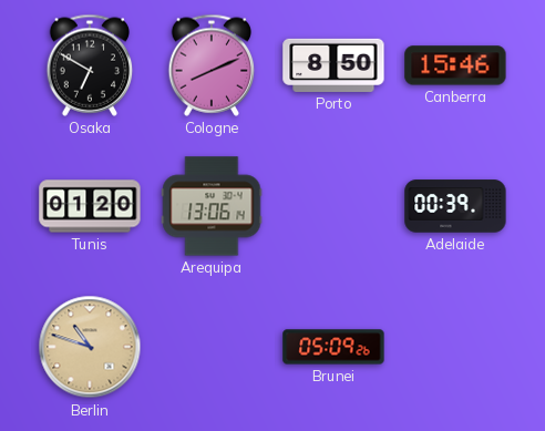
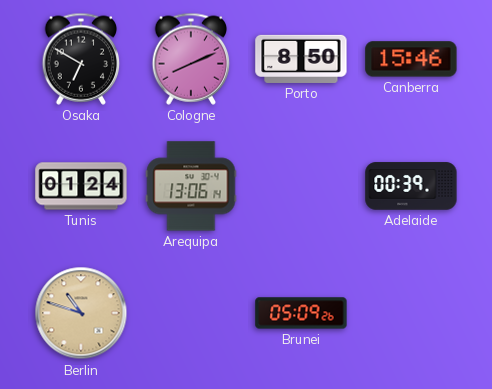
Tunis: 01:20 -> 01:24
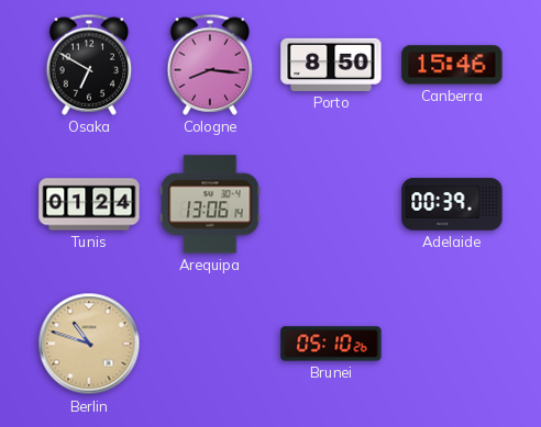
Cologne: 8:11 -> 8:16
Brunei: 05:09 -> 05:10
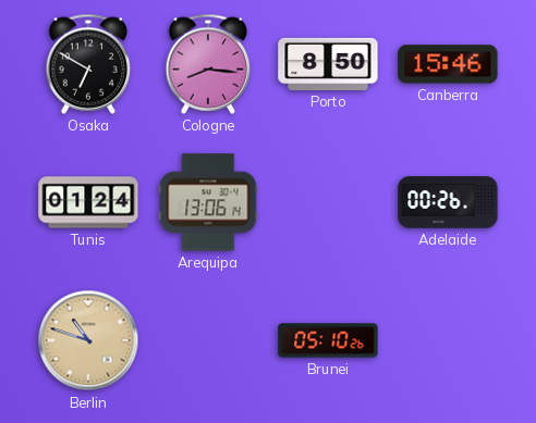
Adelaide: 00:39 -> 00:26
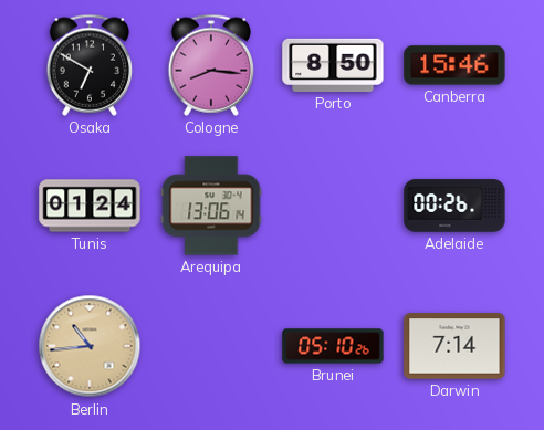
Berlin: 10:48 -> 10:44
Darwin: none -> 7:14
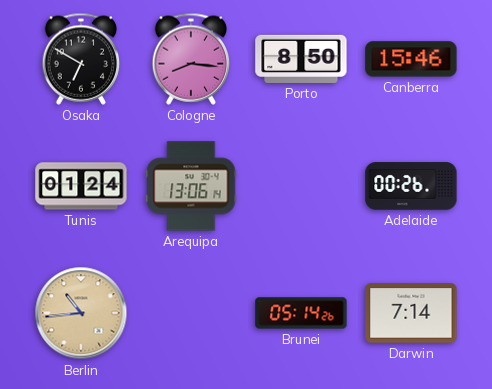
Brunei: 05:10 -> 05:14
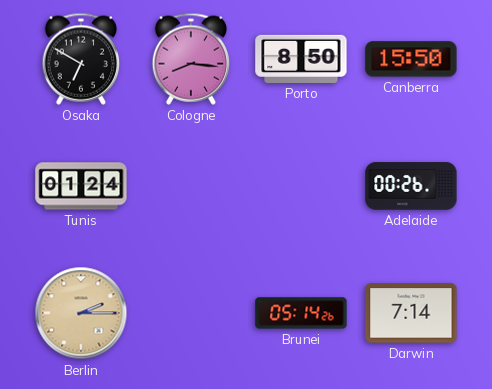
Canberra: 15:46 -> 15:50
Arequipa: 13:06 -> none
Berlin: 10:44 -> 2:15
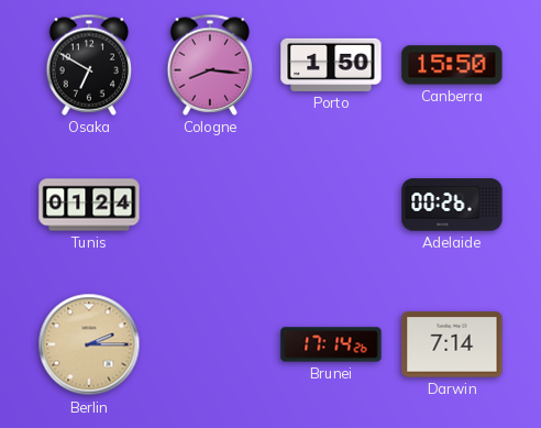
Porto: 8:50 -> 1:50
Brunei: 05:14 -> 17:14
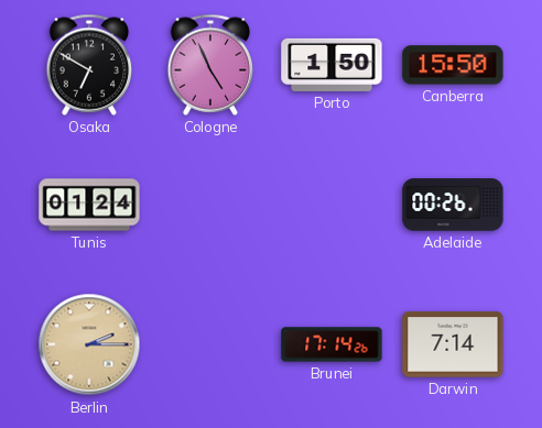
Cologne: 8:16 -> 4:56
